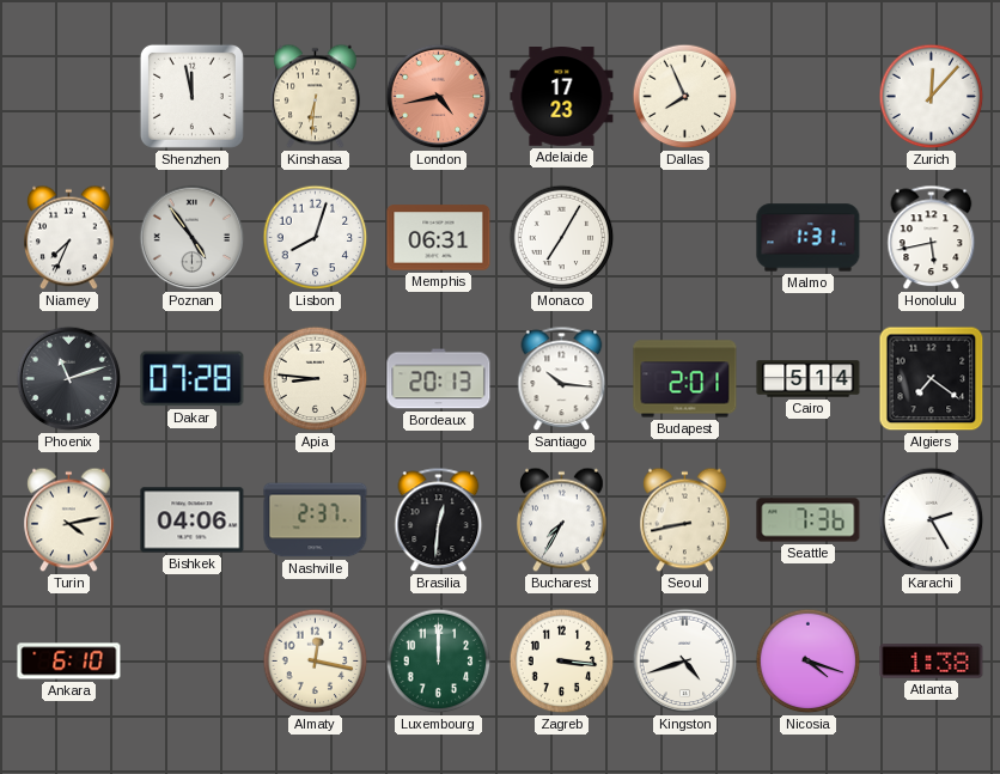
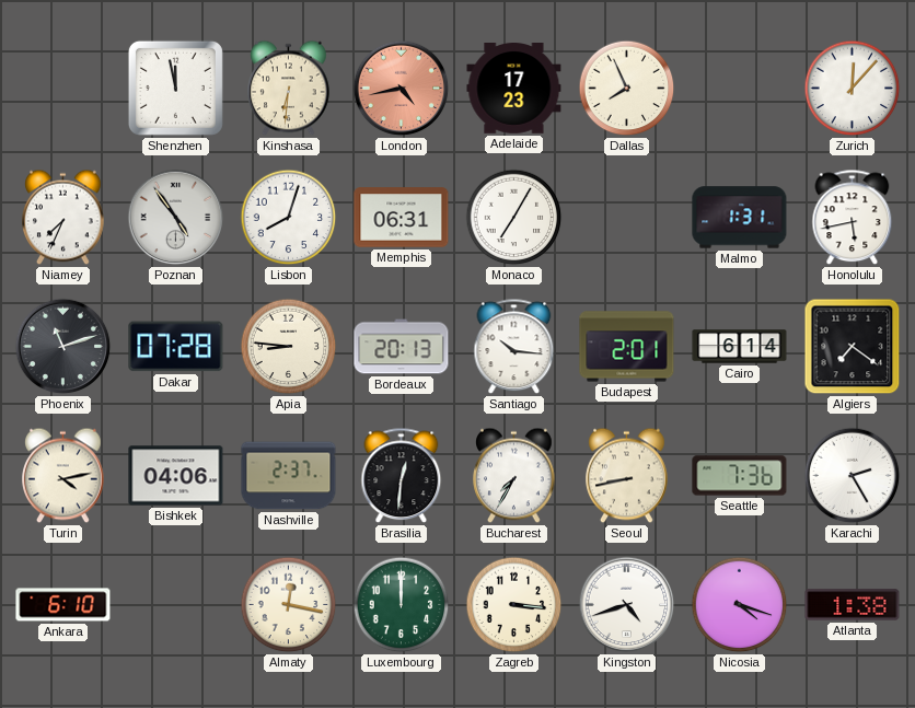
Cairo: 5:14 -> 6:14
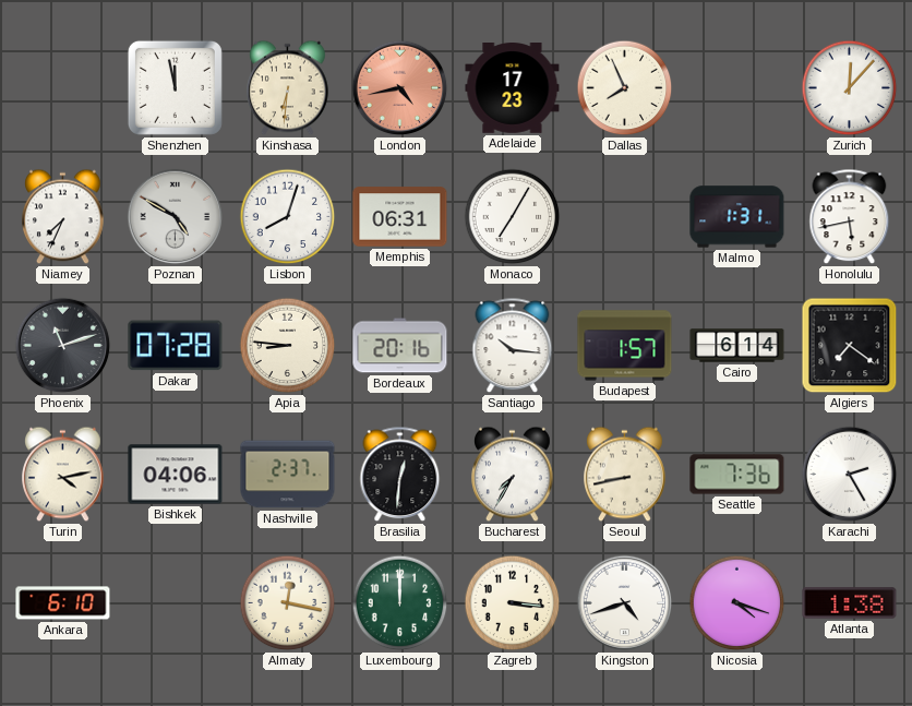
Poznan: 4:54 -> 4:50
Bordeaux: 20:13 -> 20:16
Budapest: 2:01 -> 1:57
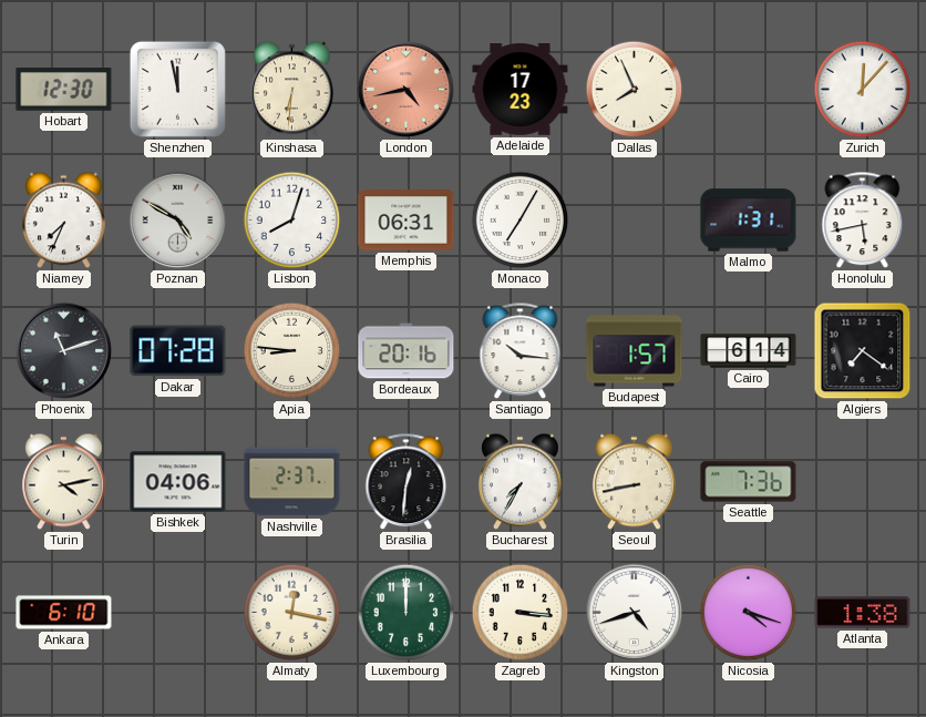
Hobart: none -> 12:30
Karachi: 2:25 -> none
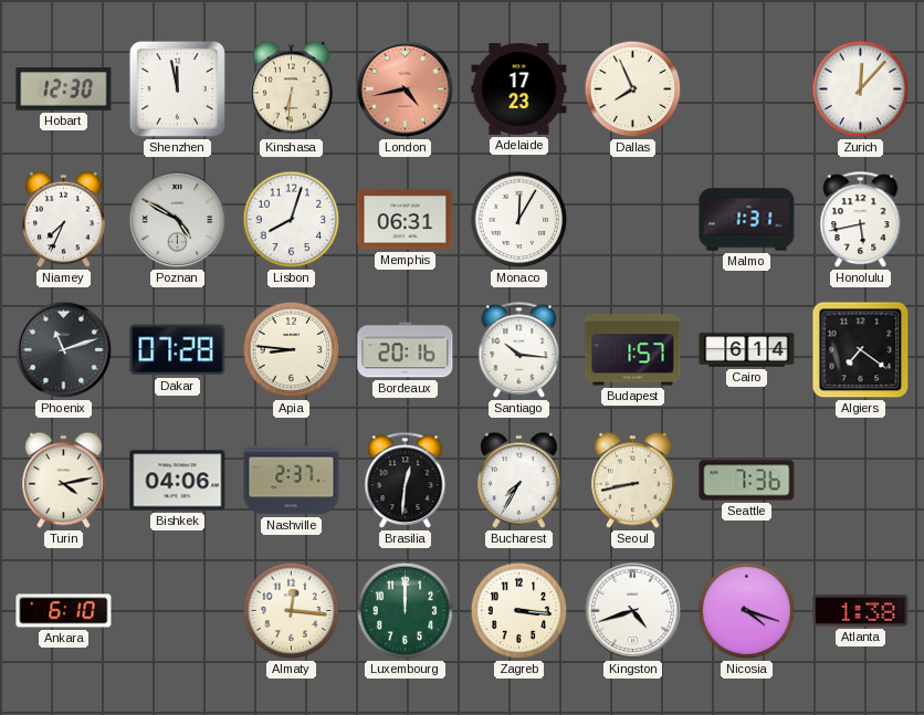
Monaco: 7:05 -> 12:05
Almaty: 12:17 -> 12:16
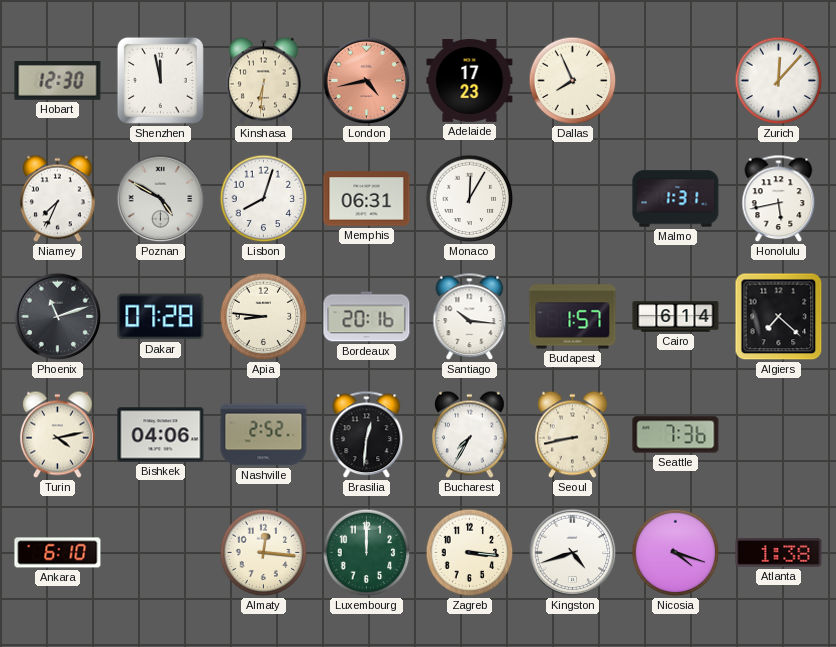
Algiers: 7:21 -> 7:22
Nashville: 2:37 -> 2:52
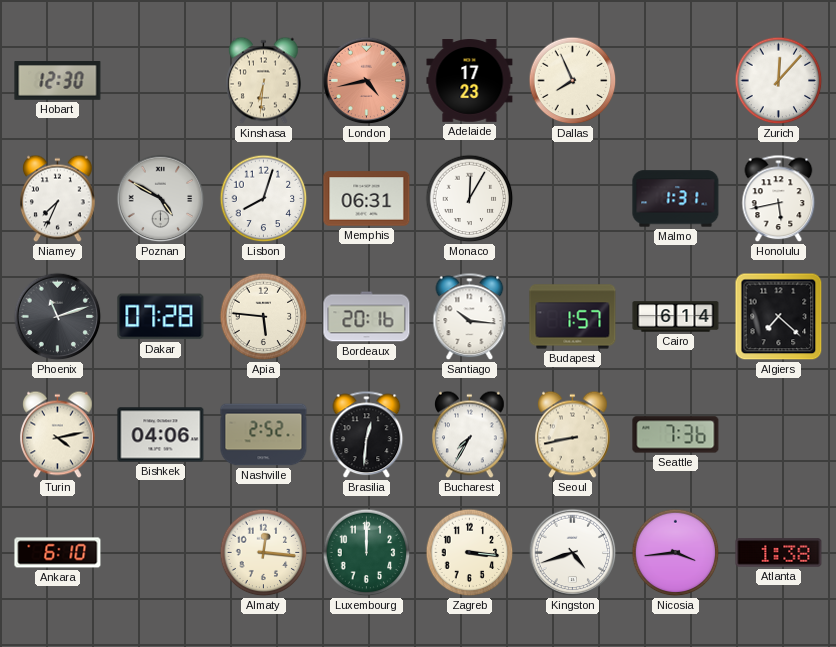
Shenzhen: 11:58 -> none
Apia: 8:46 -> 5:46
Nicosia: 4:18 -> 3:44
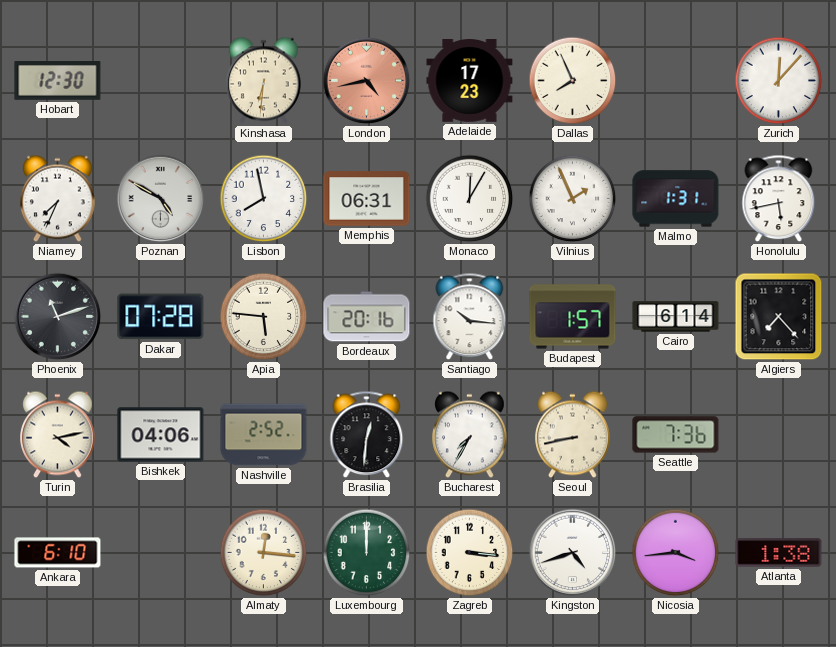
Lisbon: 8:03 -> 7:58
Vilnius: none -> 1:56
Algiers: 7:22 -> 7:23
